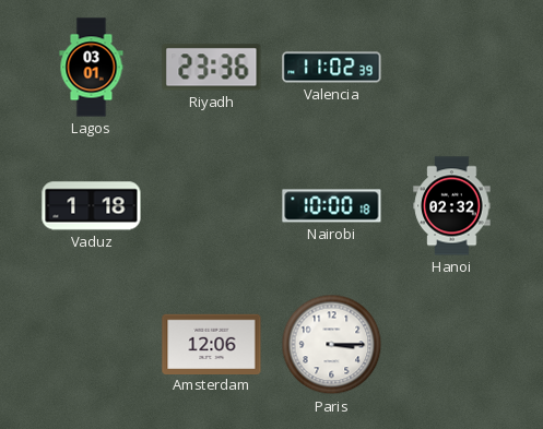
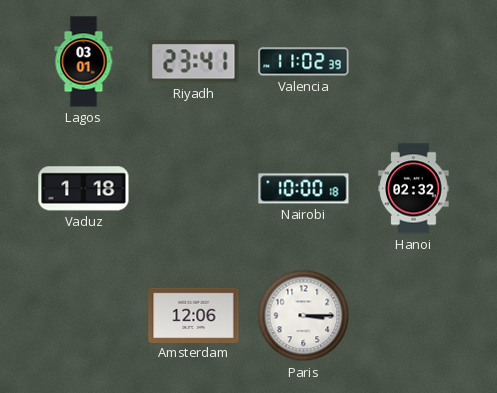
Riyadh: 23:36 -> 23:41
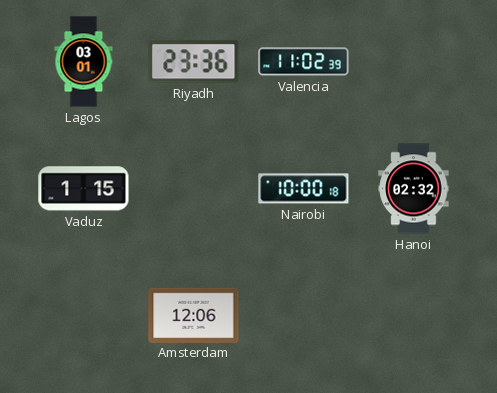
Riyadh: 23:41 -> 23:36
Vaduz: 1:18 -> 1:15
Paris: 3:15 -> none
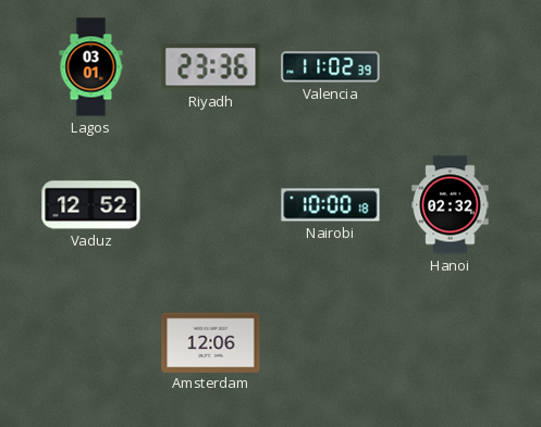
Vaduz: 1:15 -> 12:52
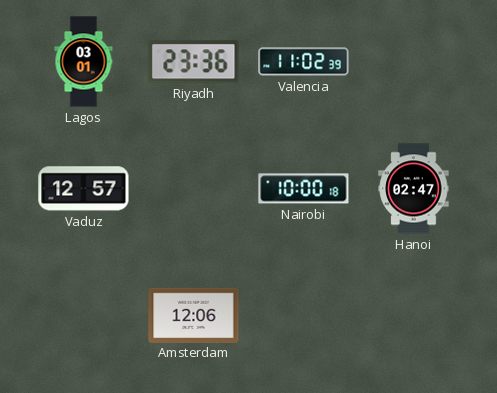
Vaduz: 12:52 -> 12:57
Hanoi: 02:32 -> 02:47
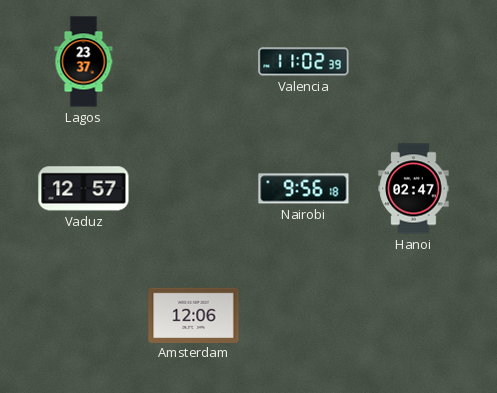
Lagos: 03:01 -> 23:37
Riyadh: 23:36 -> none
Nairobi: 10:00 -> 9:56
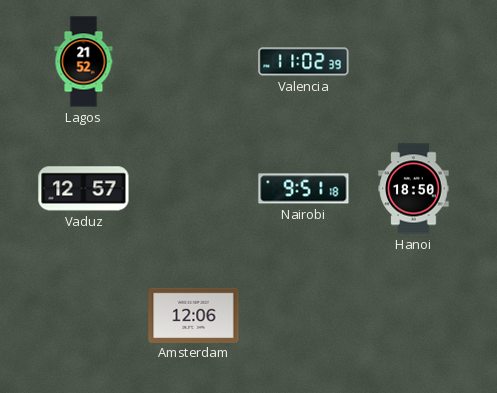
Lagos: 23:37 -> 21:52
Nairobi: 9:56 -> 9:51
Hanoi: 02:47 -> 18:50
